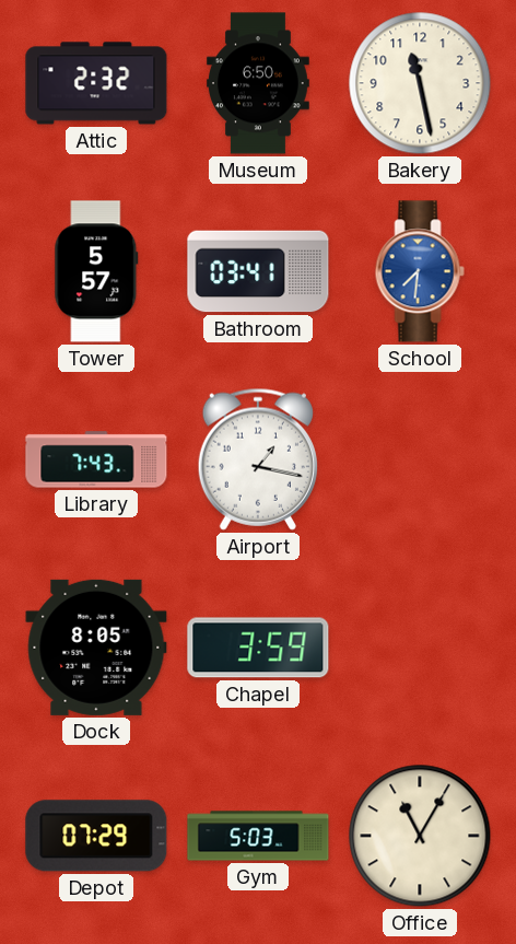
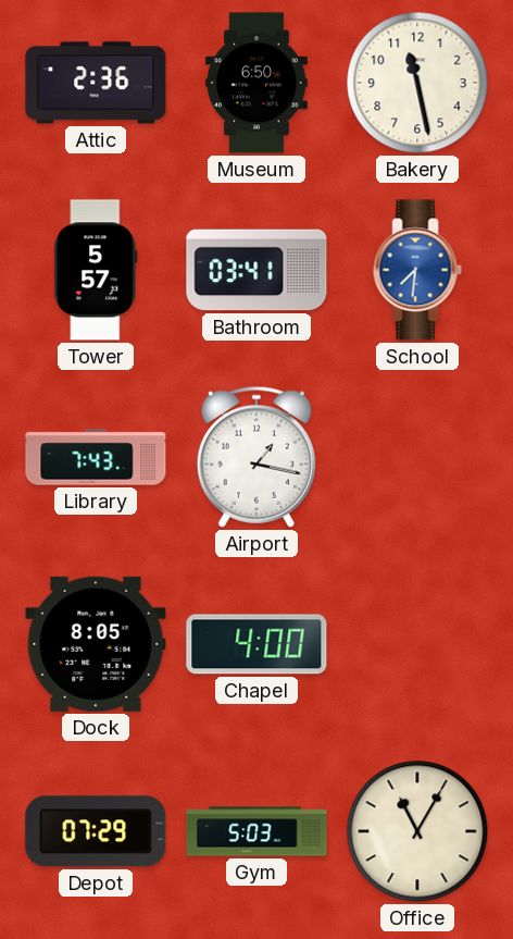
Attic: 2:32 -> 2:36
Chapel: 3:59 -> 4:00
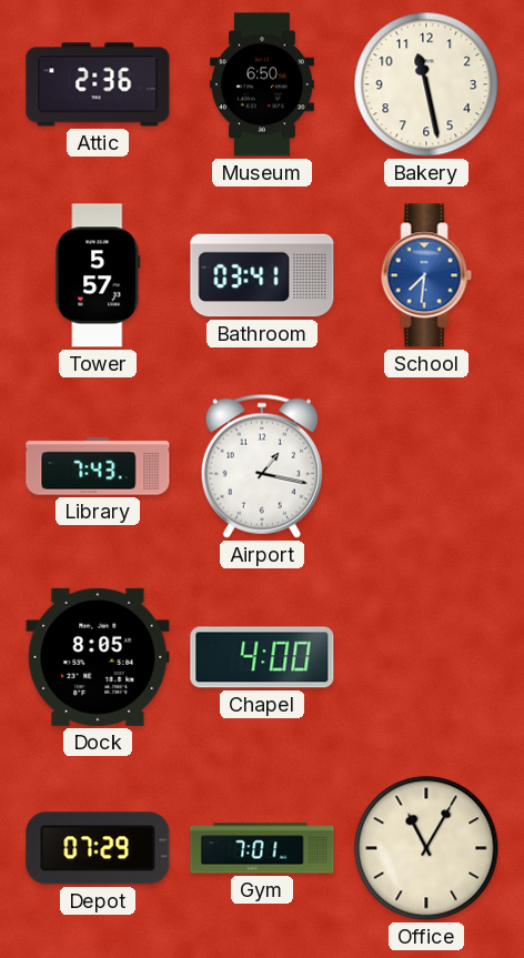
Gym: 5:03 -> 7:01
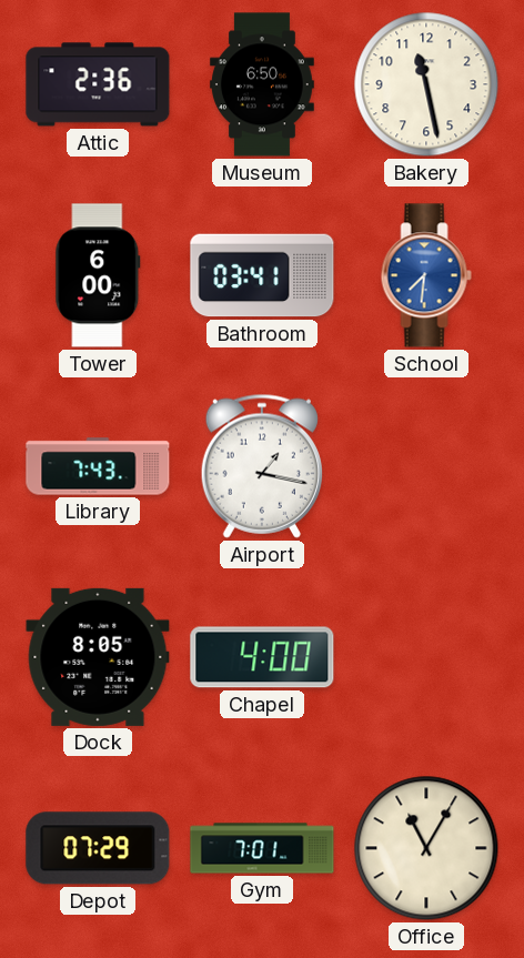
Tower: 5:57 -> 6:00
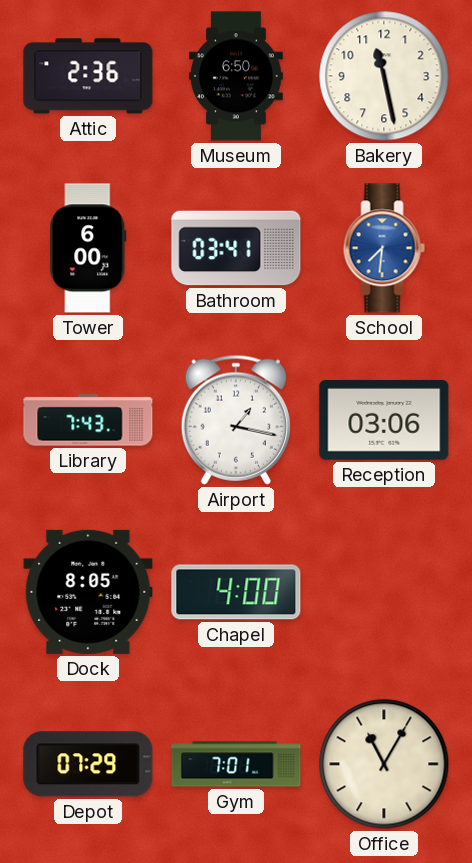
Reception: none -> 03:06
